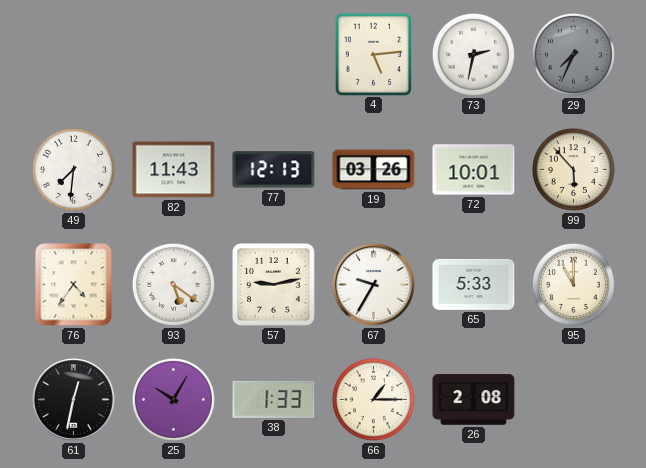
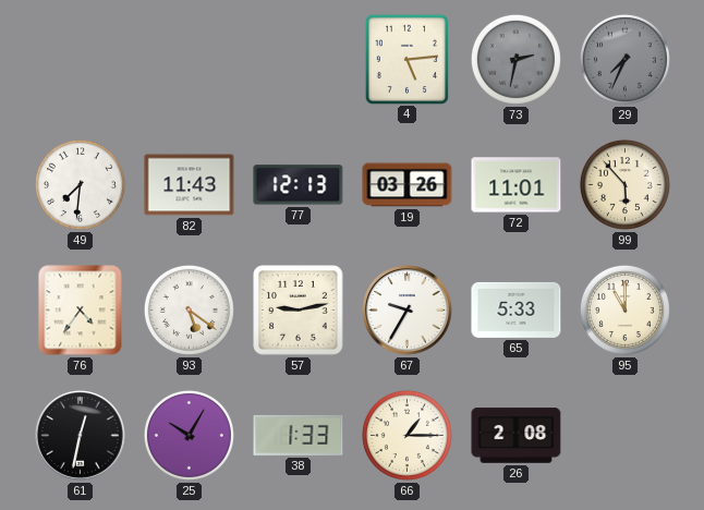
73 dial: white -> grey
72: 10:01 -> 11:01
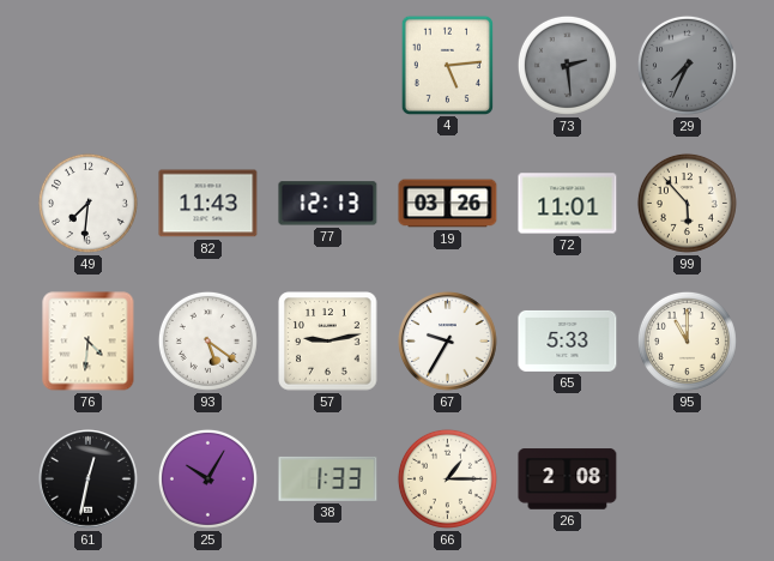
73: 2:32 -> 2:29
76: 4:36 -> 4:31
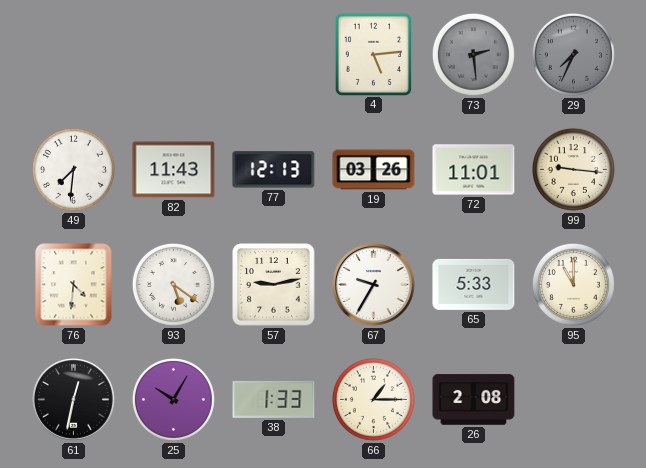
99: 5:53 -> 9:16
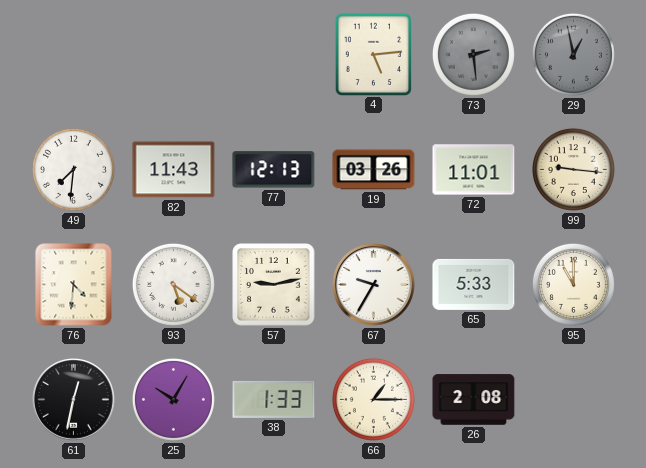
29: 7:34 -> 12:58
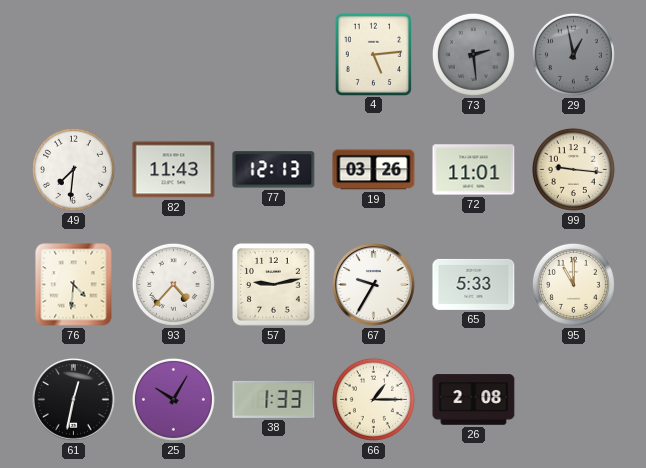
93: 5:21 -> 4:37
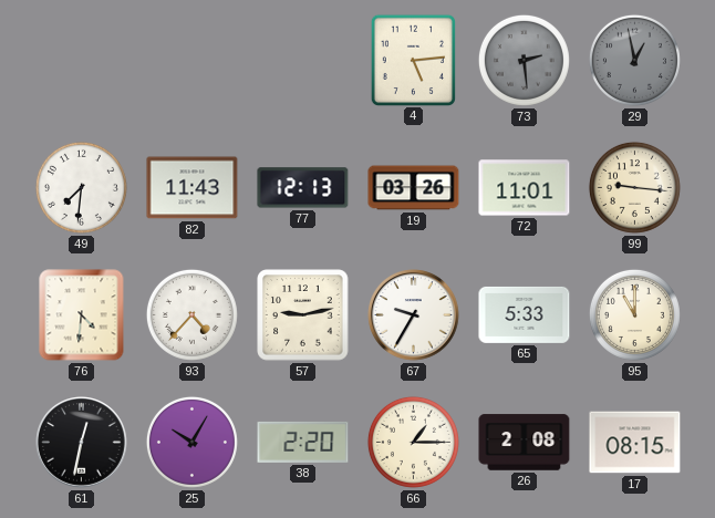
38: 1:33 -> 2:20
17: none -> 08:15
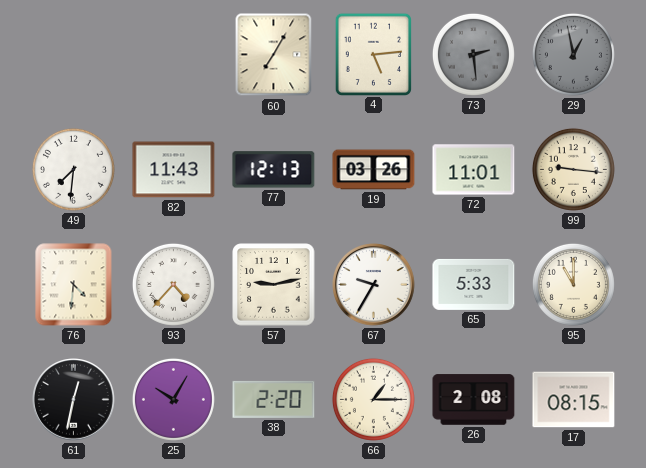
60: none -> 7:05
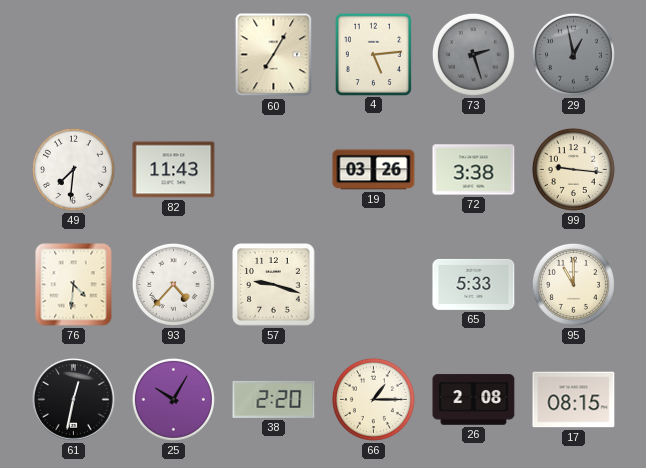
73: 2:29 -> 2:27
77: 12:13 -> none
72: 11:01 -> 3:38
57: 9:13 -> 9:18
67: 9:35 -> none
